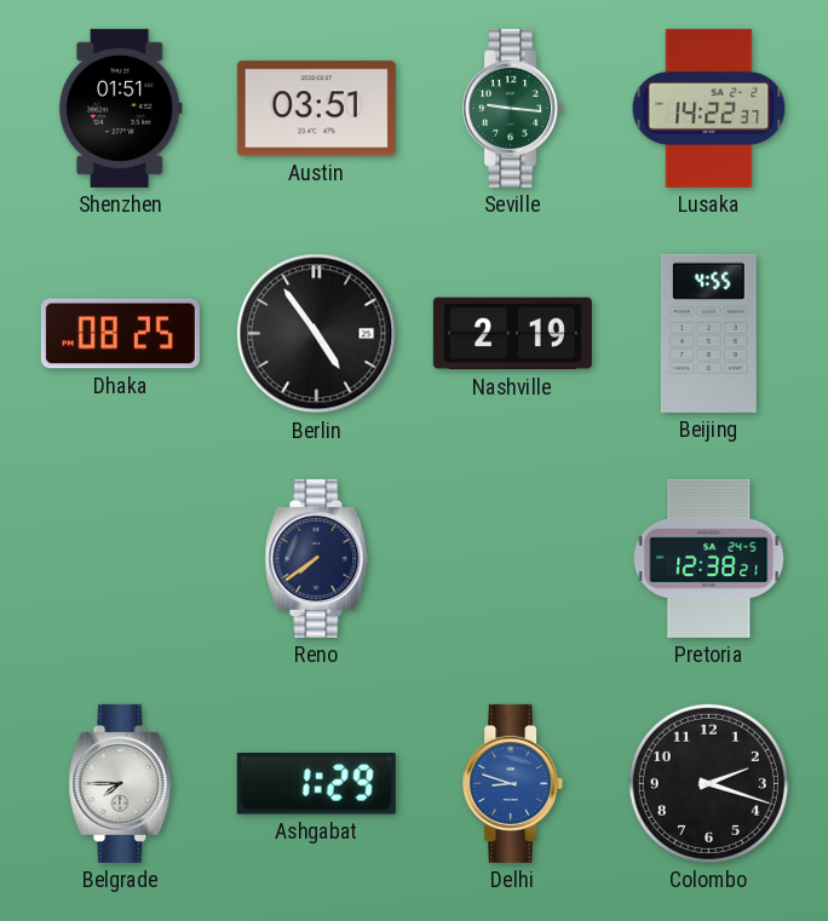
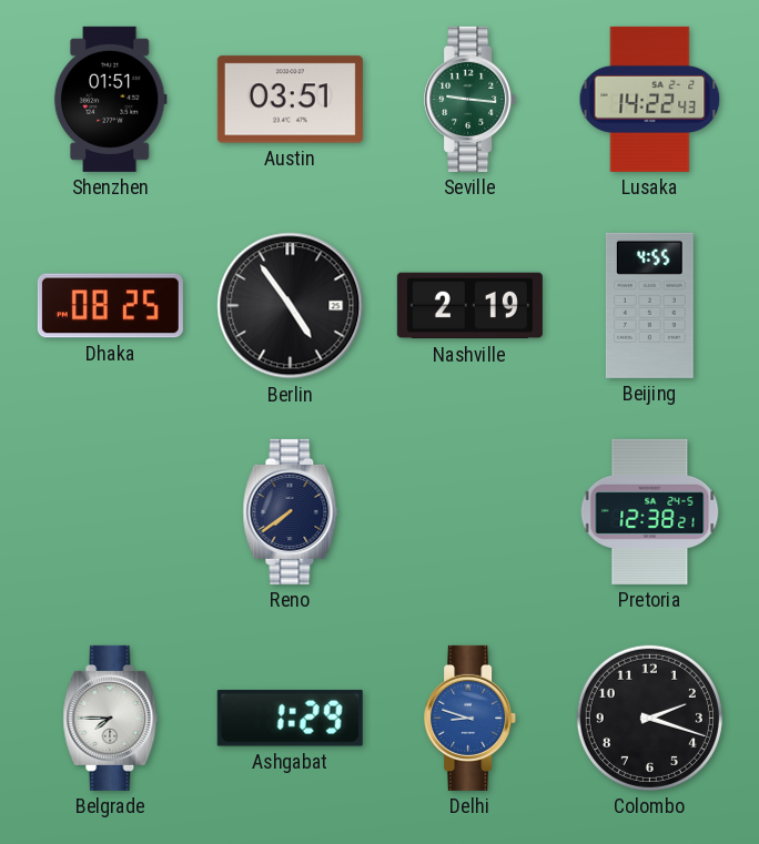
Lusaka: 14:22:37 -> 14:22:43
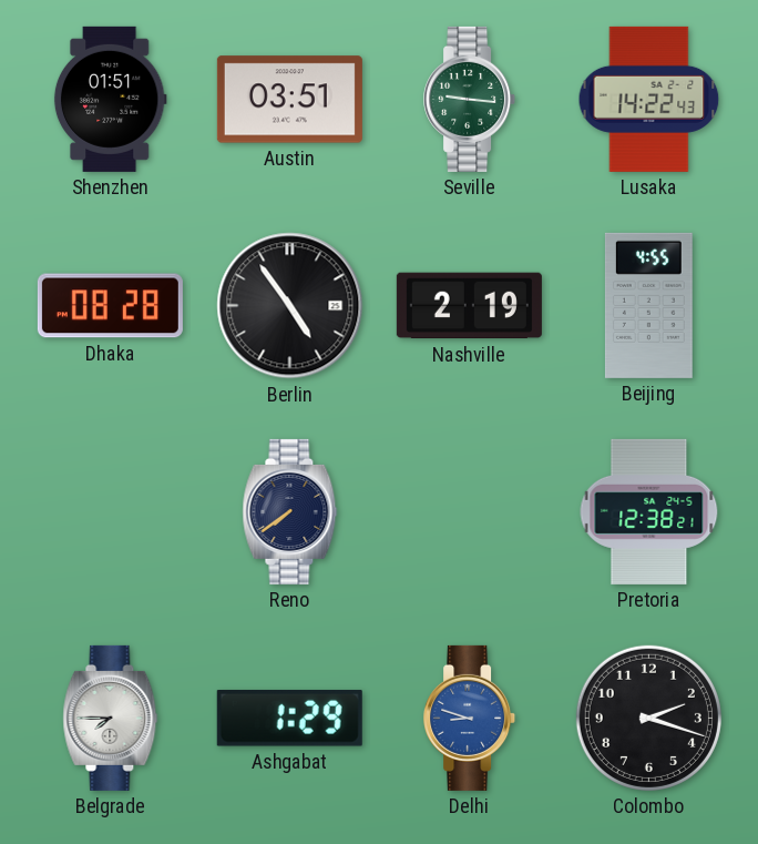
Dhaka: 08:25 -> 08:28
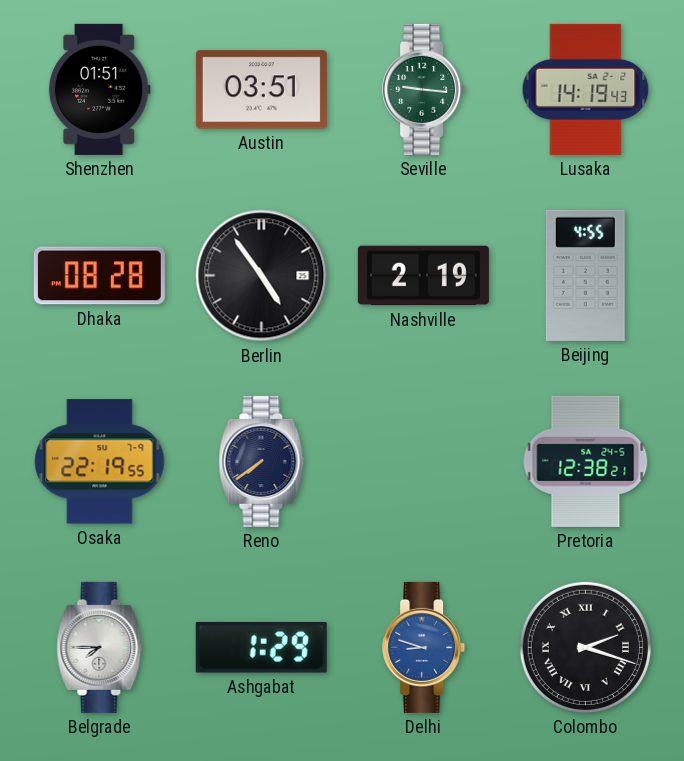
Lusaka: 14:22 -> 14:19
Osaka: none -> 22:19
Colombo numerals: Arabic -> Roman
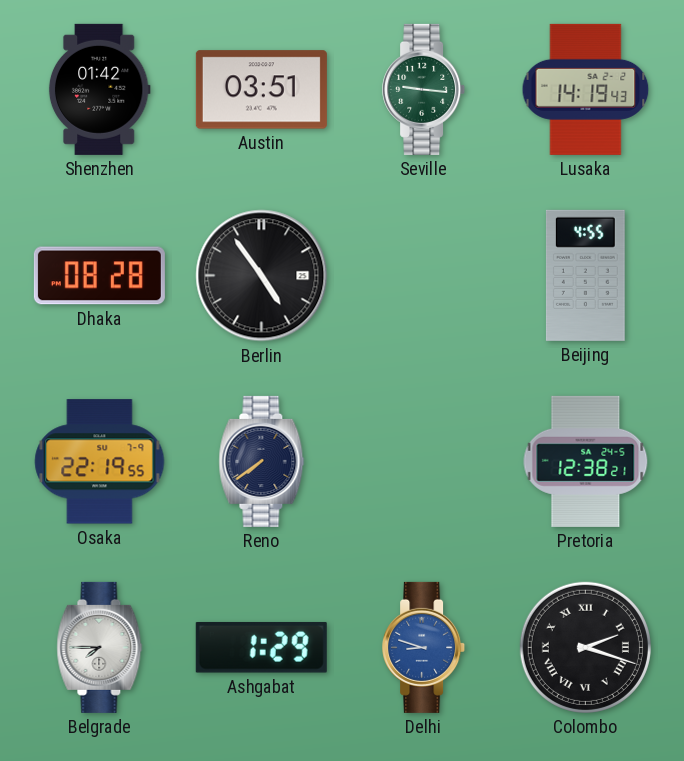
Shenzhen: 01:51 -> 01:42
Nashville: 2:19 -> none
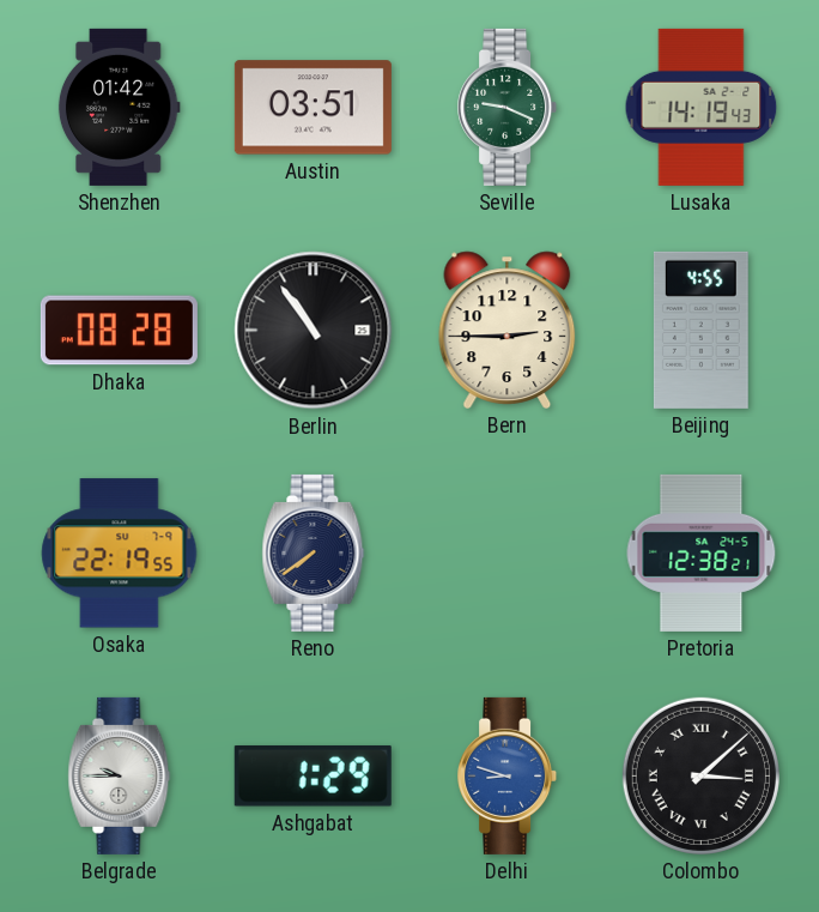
Seville: 9:16 -> 9:19
Berlin: 4:54 -> 10:54
Bern: none -> 2:45
Belgrade: 7:45 -> 9:45
Colombo: 2:18 -> 3:08
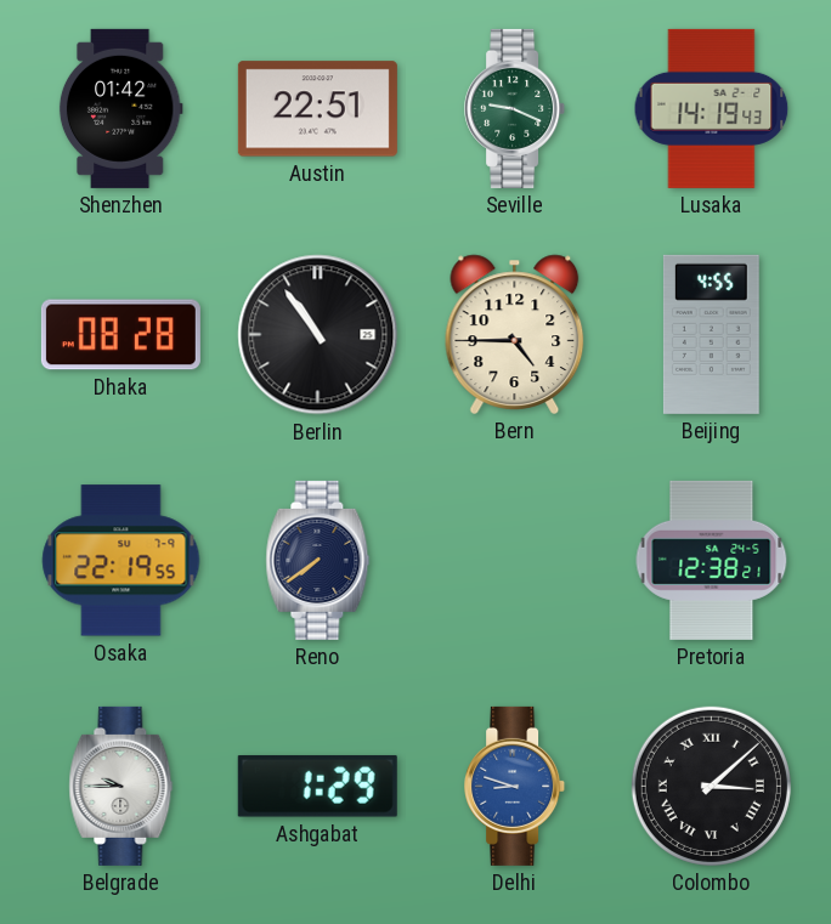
Austin: 03:51 -> 22:51
Bern: 2:45 -> 4:45
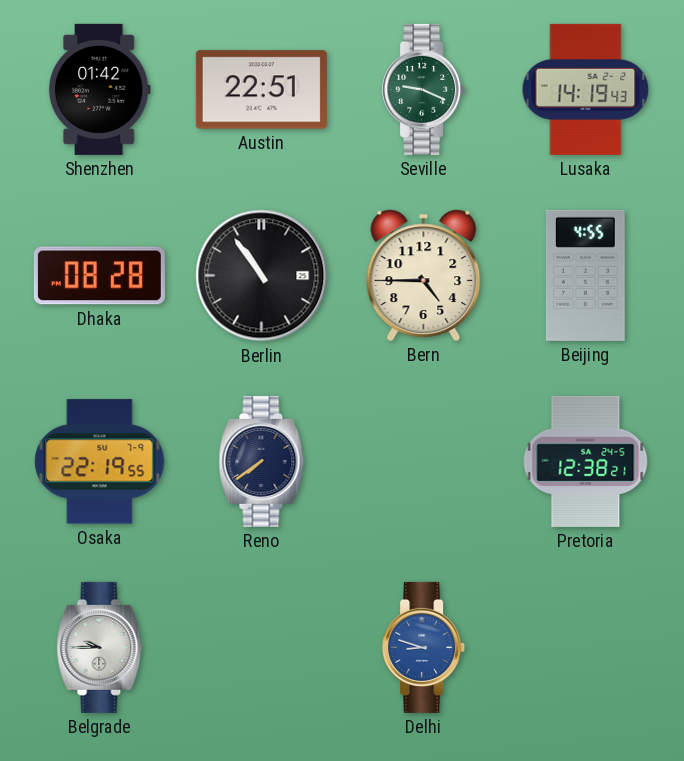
Ashgabat: 1:29 -> none
Colombo: 3:08 -> none
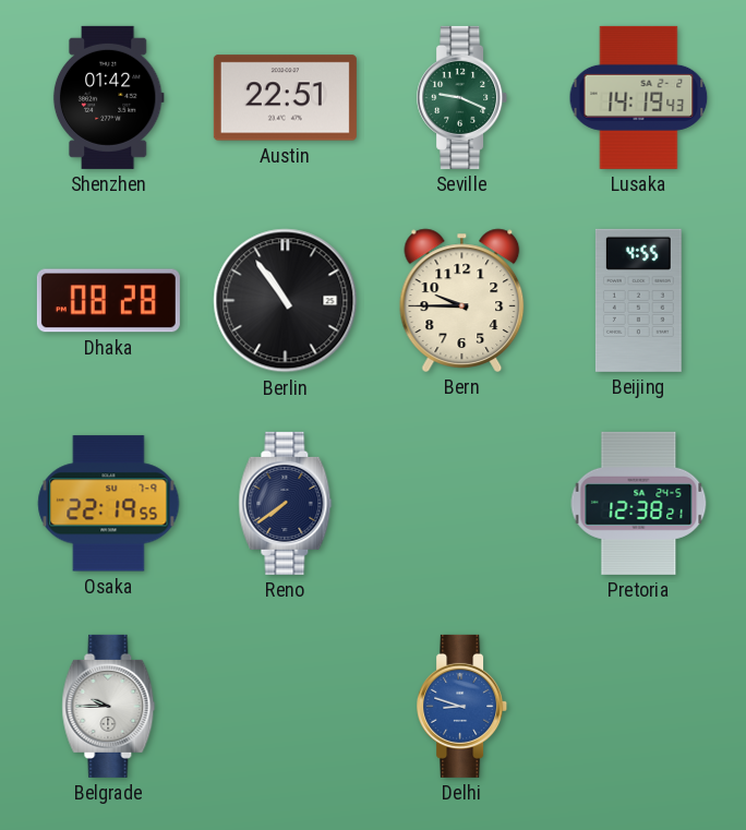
Bern: 4:45 -> 9:45
